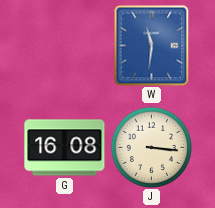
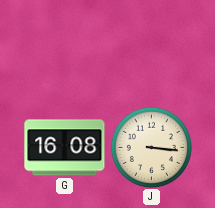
W: 11:31 -> none
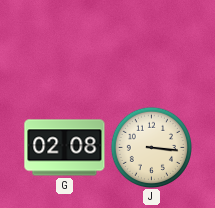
G: 16:08 -> 02:08
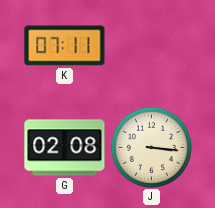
K: none -> 07:11
